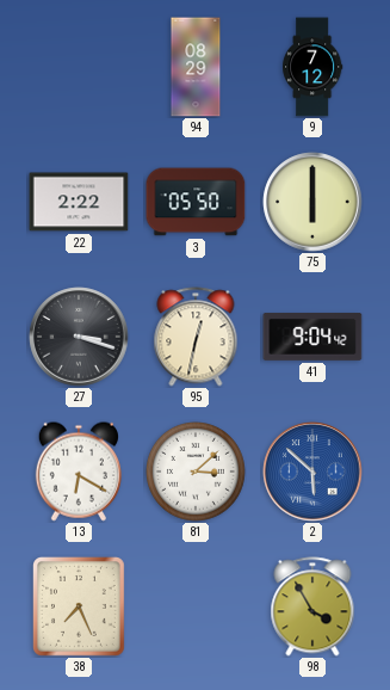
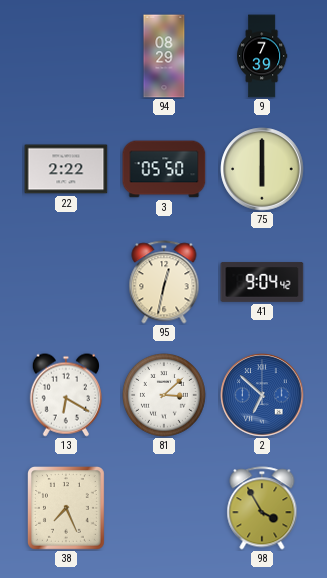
9: 7:12 -> 7:39
27: 3:18 -> none
2: 5:52 -> 6:52
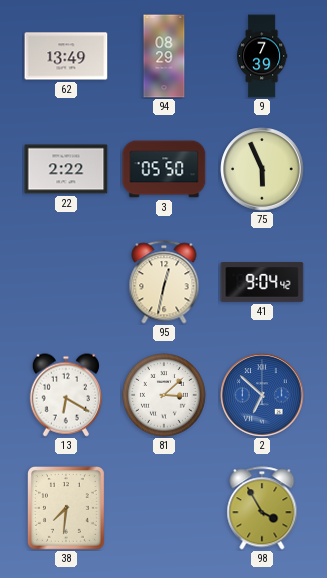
62: none -> 13:49
75: 6:00 -> 5:56
38: 7:26 -> 7:31
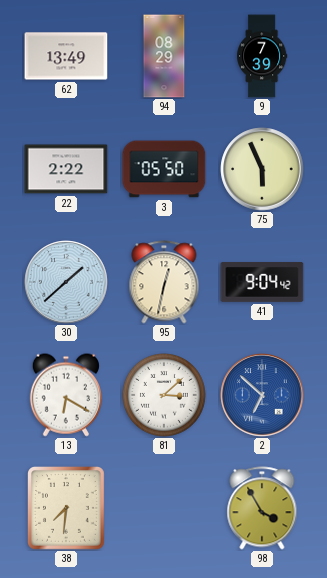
30: none -> 1:38
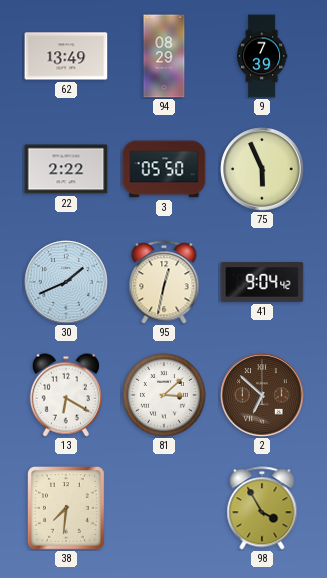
30: 1:38 -> 1:41
2 dial: blue -> brown
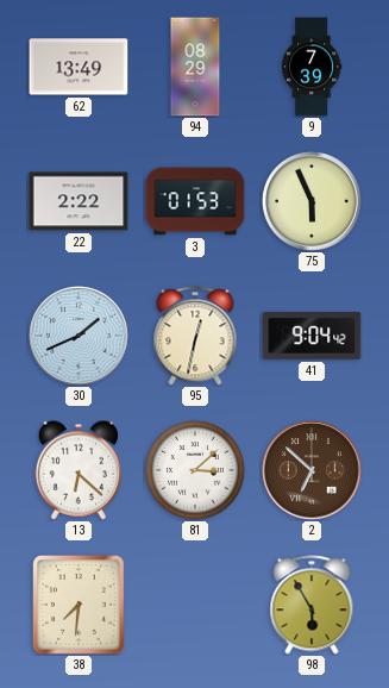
3: 05:50 -> 01:53
13: 6:20 -> 6:22
98: 3:55 -> 5:55
